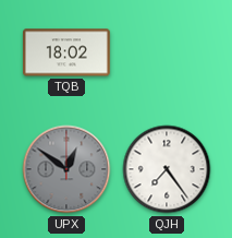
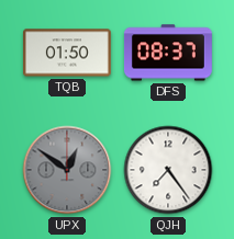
TQB: 18:02 -> 01:50
DFS: none -> 08:37
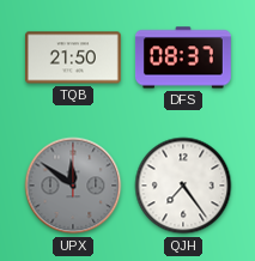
TQB: 01:50 -> 21:50
UPX: 12:51 -> 11:51
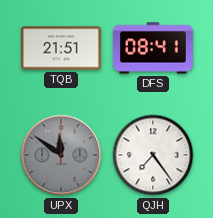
TQB: 21:50 -> 21:51
DFS: 08:37 -> 08:41
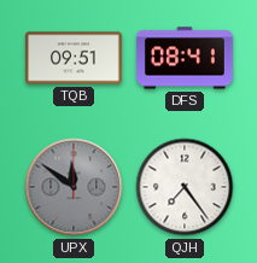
TQB: 21:51 -> 09:51
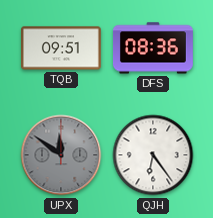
DFS: 08:41 -> 08:36
QJH: 7:24 -> 6:24
